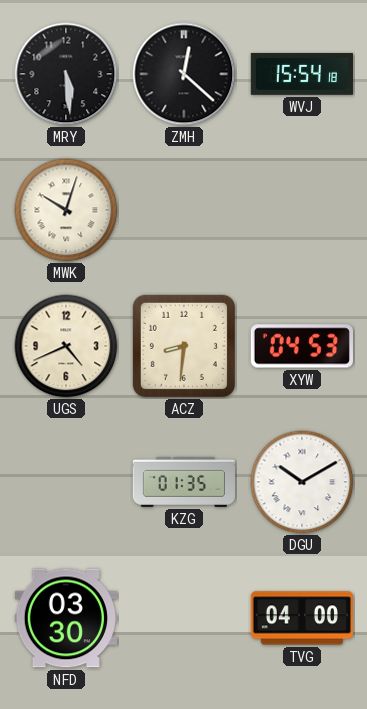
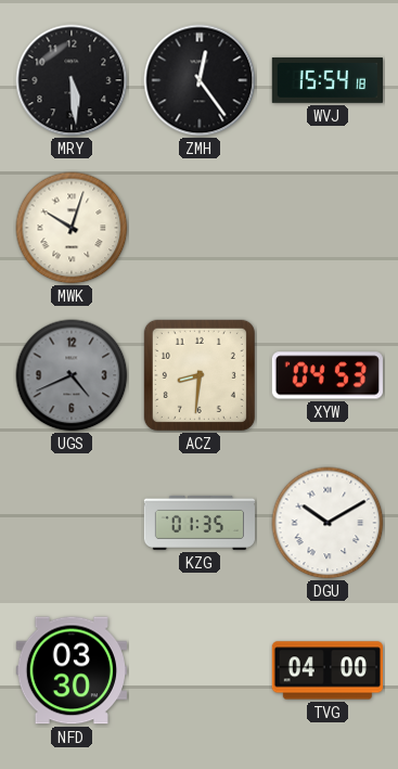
ZMH: 12:22 -> 12:24
UGS dial: cream -> grey
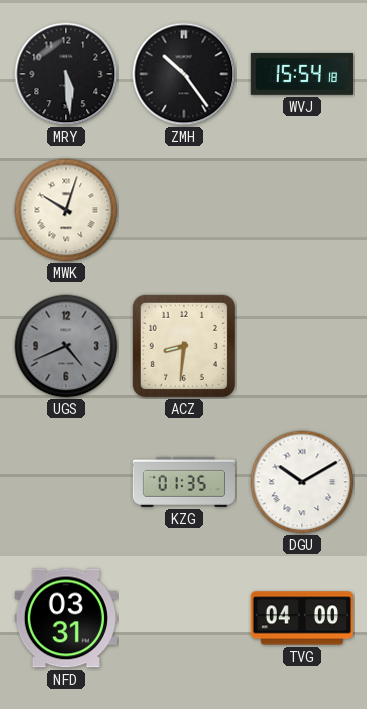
ZMH: 12:24 -> 10:24
XYW: 04:53 -> none
NFD: 03:30 -> 03:31
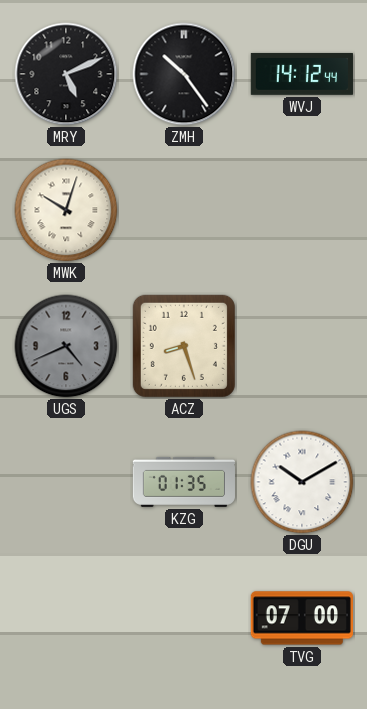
MRY: 5:29 -> 5:11
WVJ: 15:54 -> 14:12
ACZ: 8:31 -> 8:27
NFD: 03:31 -> none
TVG: 04:00 -> 07:00
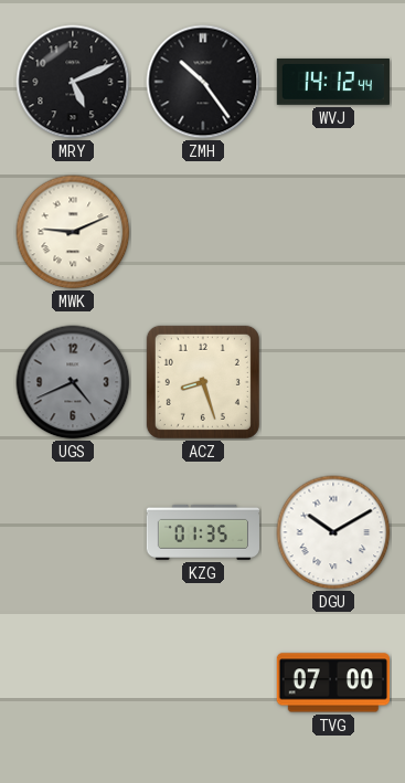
MWK: 10:03 -> 9:11
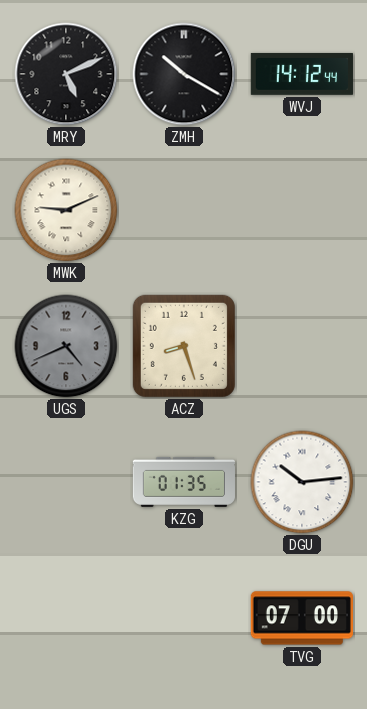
ZMH: 10:24 -> 10:20
DGU: 10:10 -> 10:14
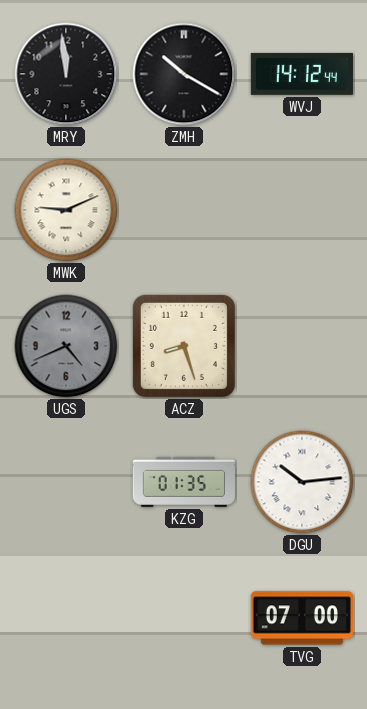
MRY: 5:11 -> 11:59
